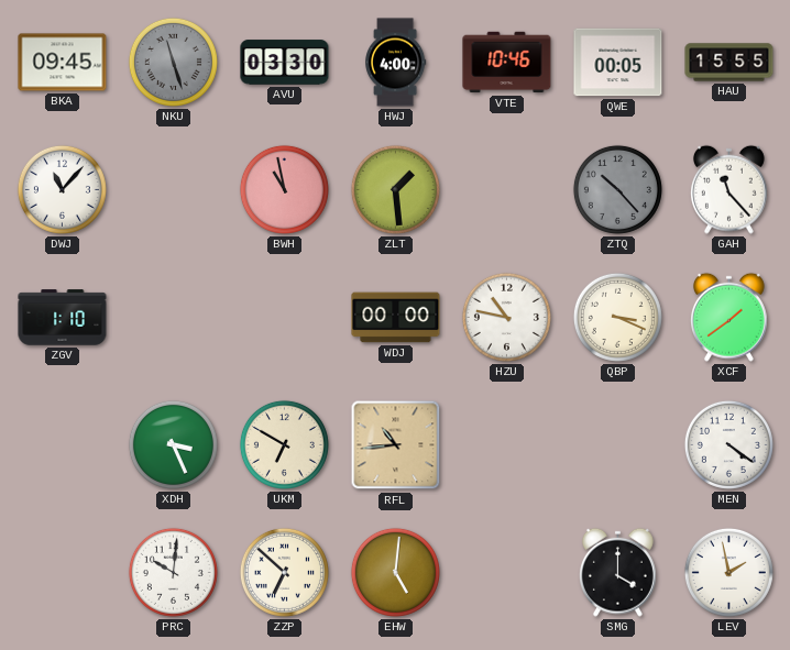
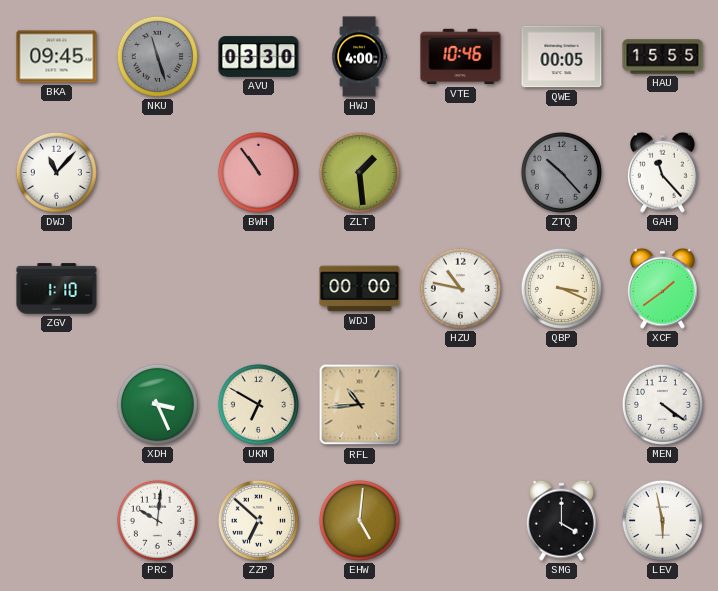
BWH: 10:58 -> 10:54
LEV: 1:58 -> 5:58
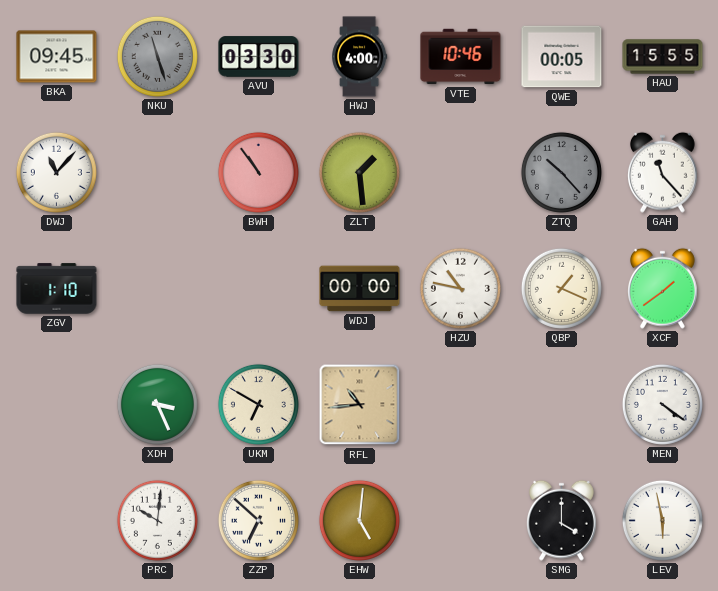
QBP: 3:19 -> 1:19
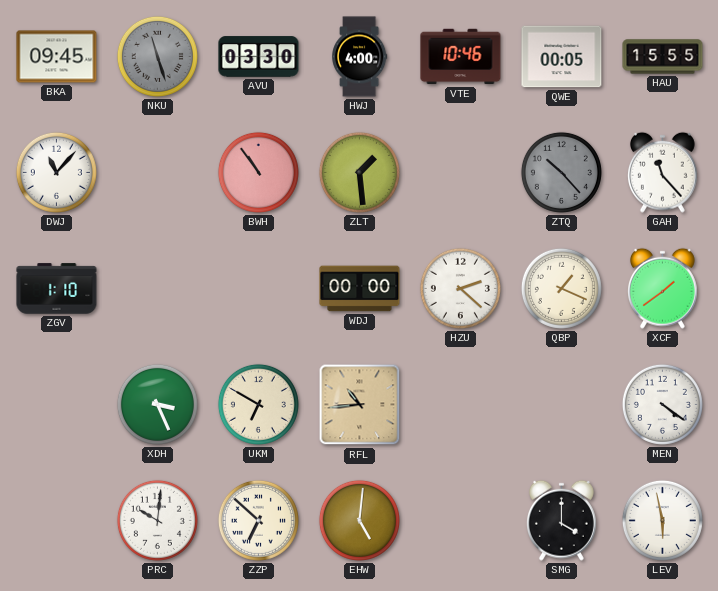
HZU: 10:47 -> 2:22
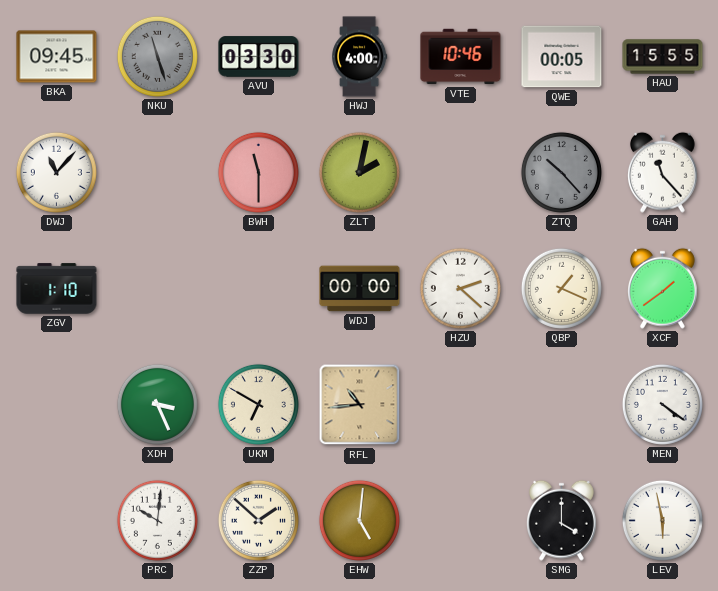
BWH: 10:54 -> 11:30
ZLT: 1:29 -> 2:02
ZZP: 6:52 -> 1:52
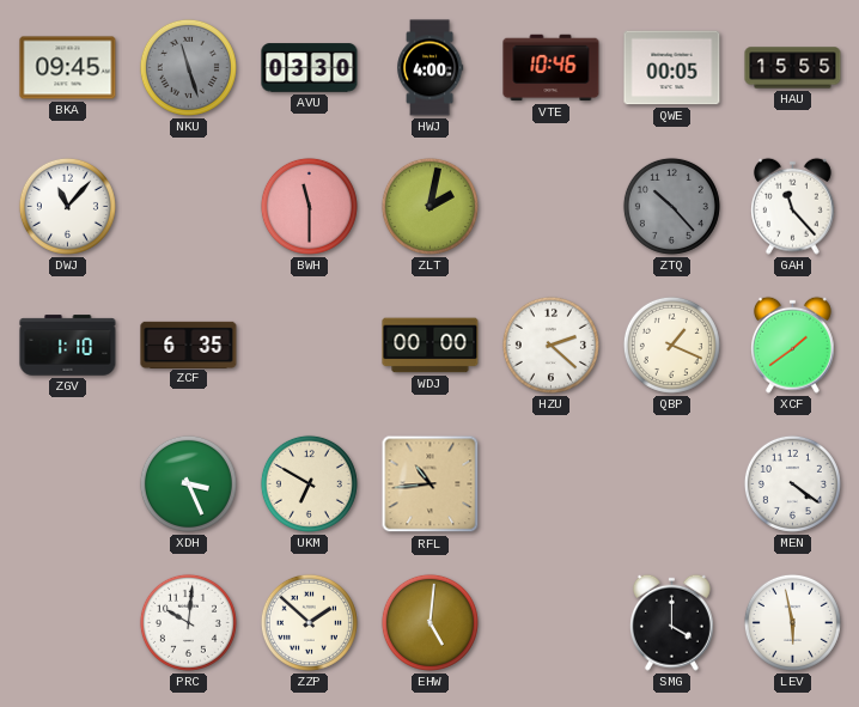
ZCF: none -> 6:35
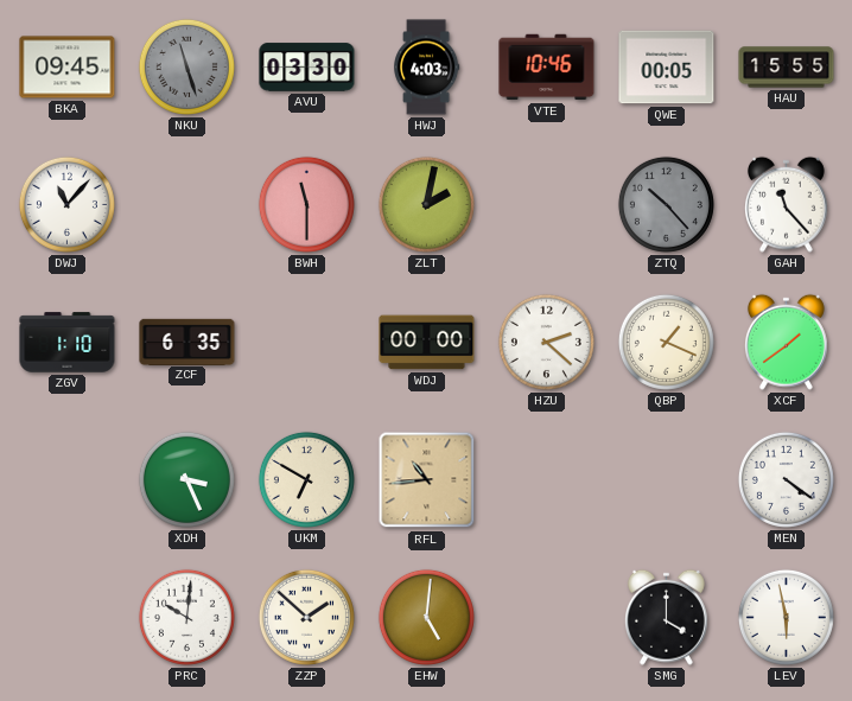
HWJ: 4:00 -> 4:03
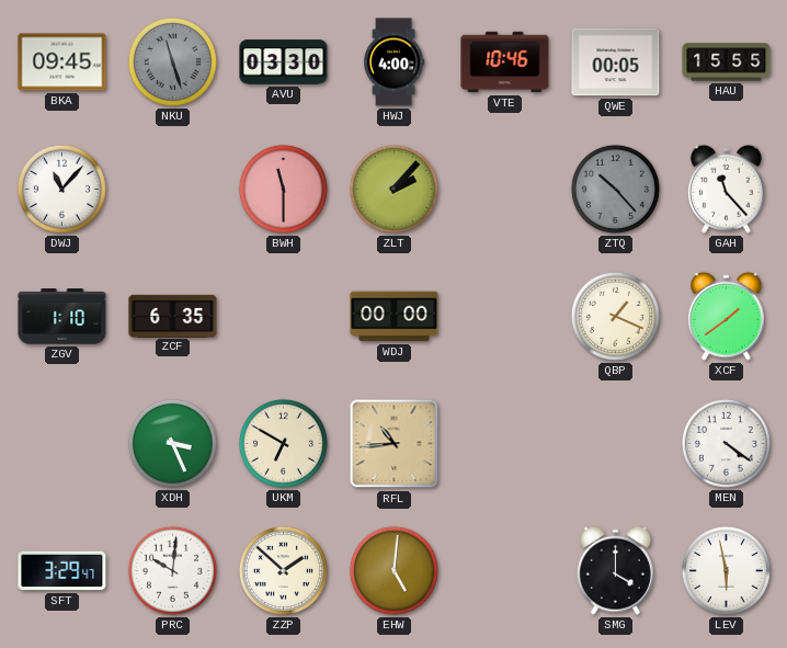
HWJ: 4:03 -> 4:00
ZLT: 2:02 -> 2:07
HZU: 2:22 -> none
SFT: none -> 3:29
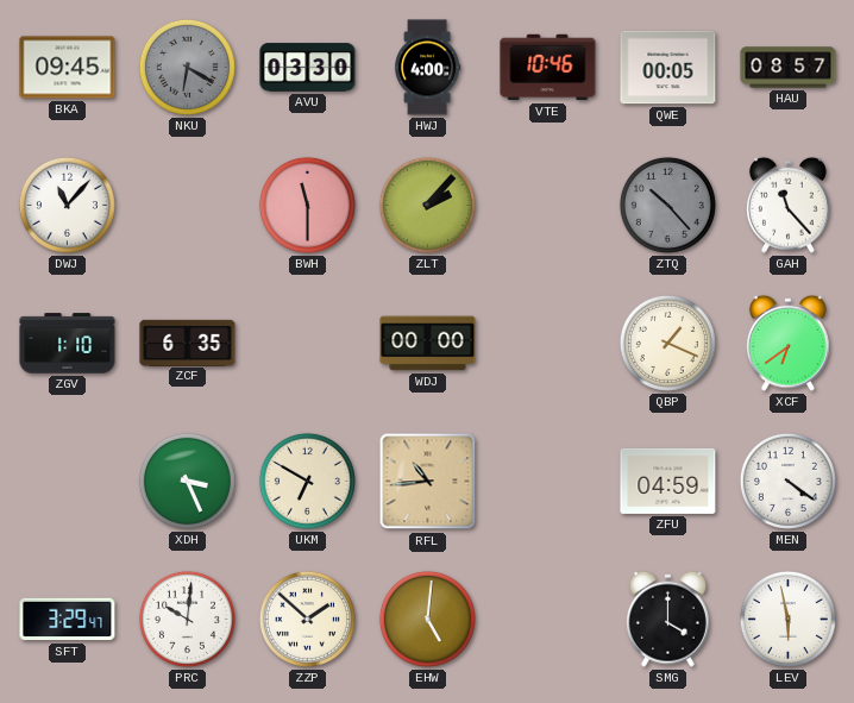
NKU: 11:27 -> 6:20
HAU: 15:55 -> 08:57
XCF: 1:39 -> 6:39
ZFU: none -> 04:59
